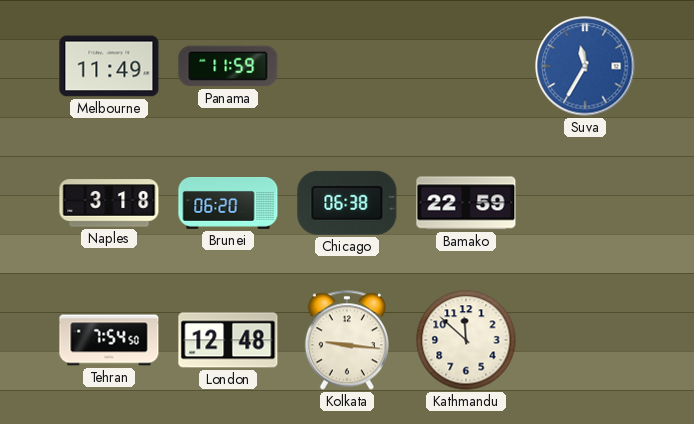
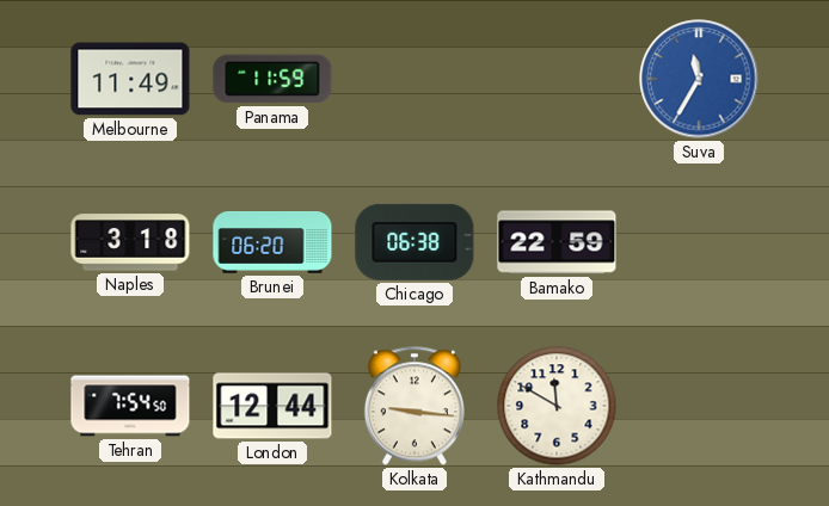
London: 12:48 -> 12:44
Kathmandu: 11:52 -> 11:50
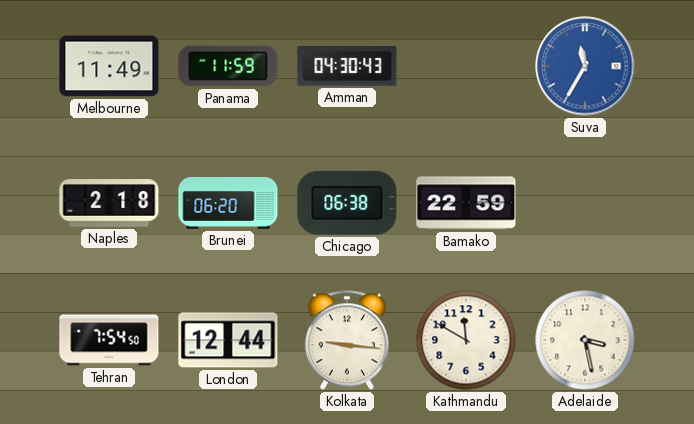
Amman: none -> 04:30
Naples: 3:18 -> 2:18
Adelaide: none -> 3:28
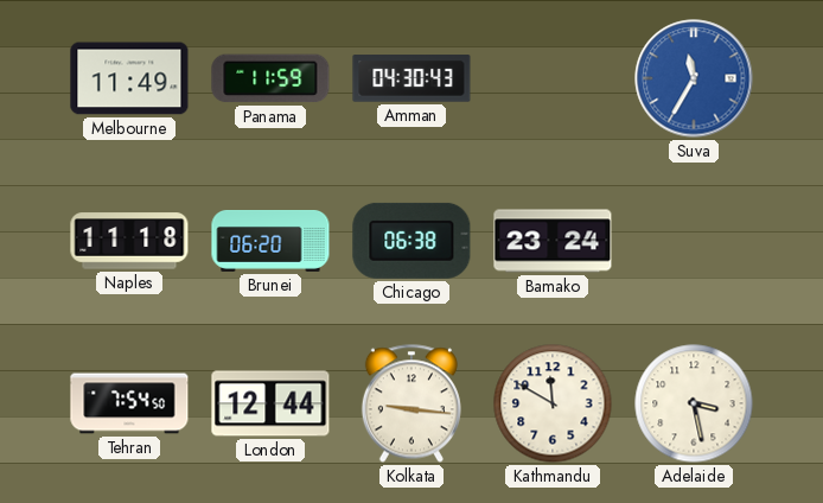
Naples: 2:18 -> 11:18
Bamako: 22:59 -> 23:24
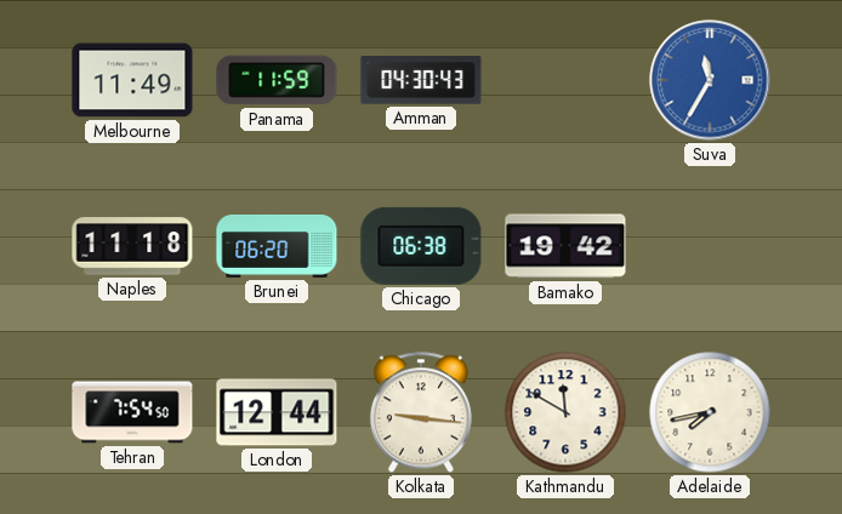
Bamako: 23:24 -> 19:42
Adelaide: 3:28 -> 7:43
